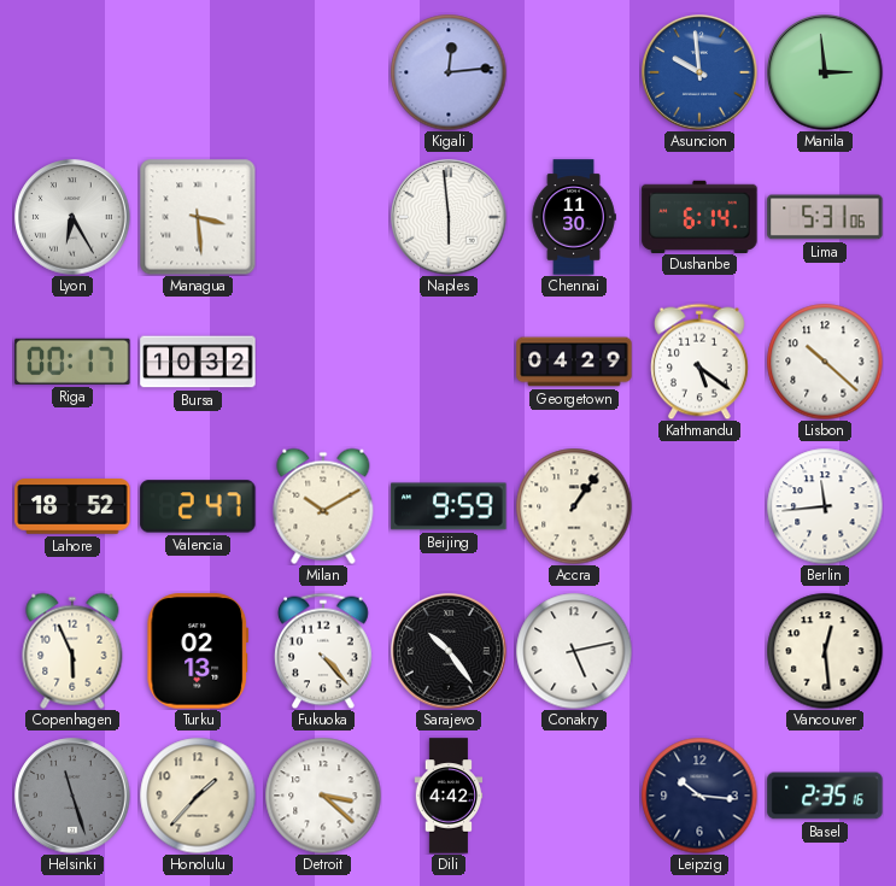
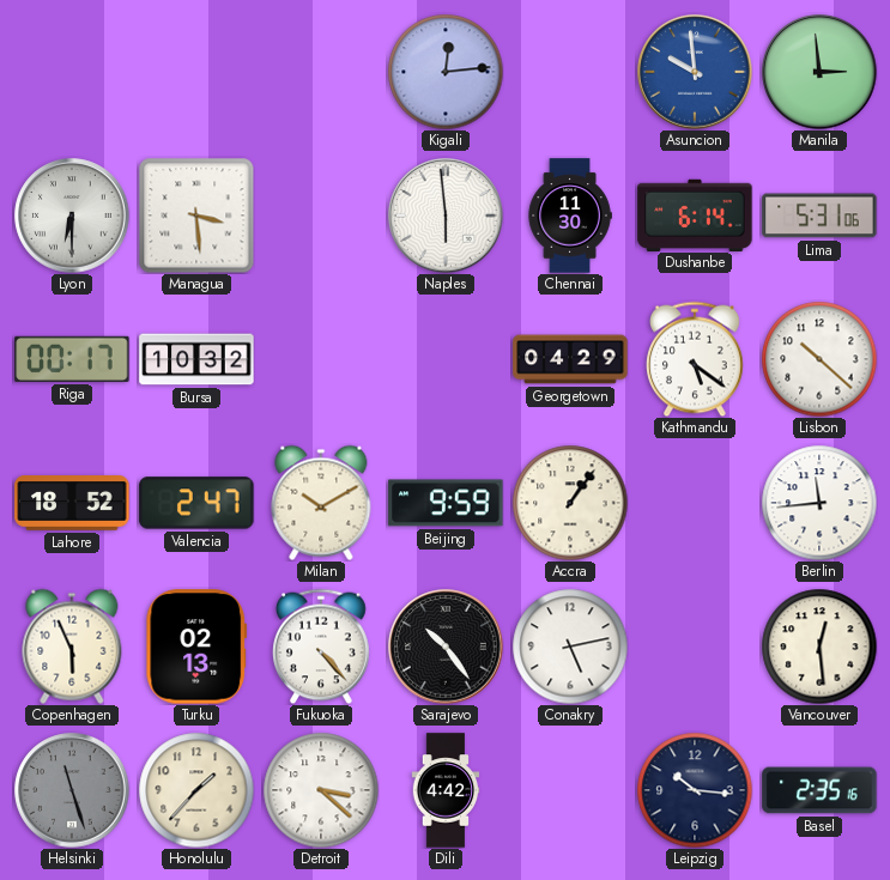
Lyon: 6:25 -> 6:30
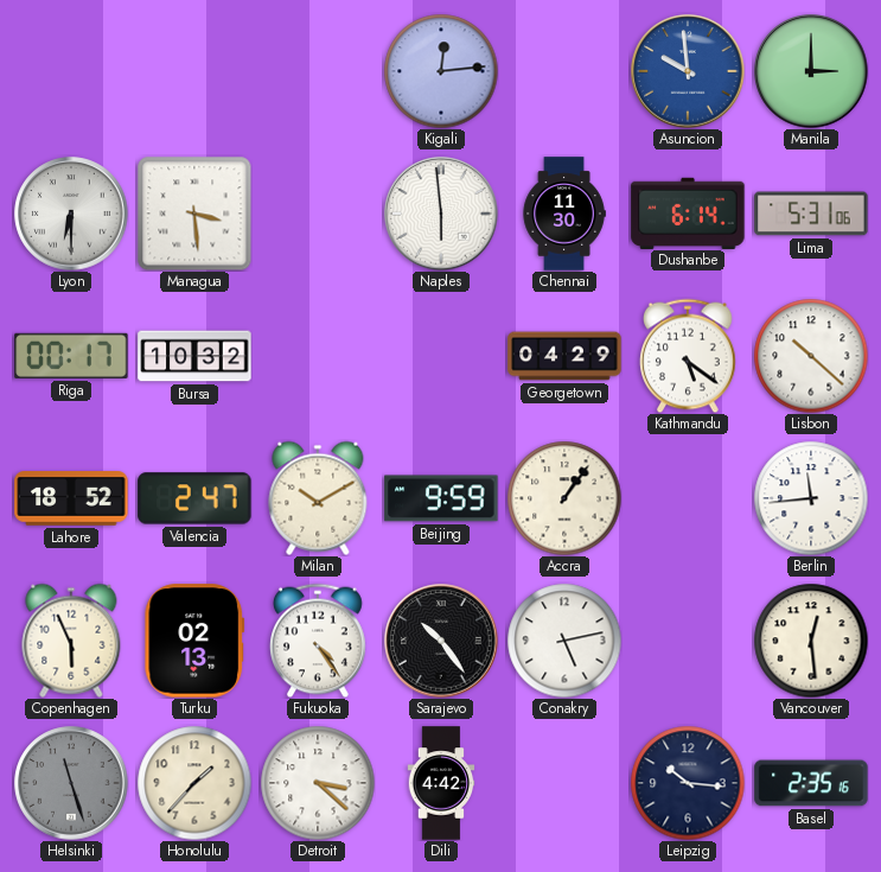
Manila: 2:59 -> 3:00
Fukuoka: 4:23 -> 4:24
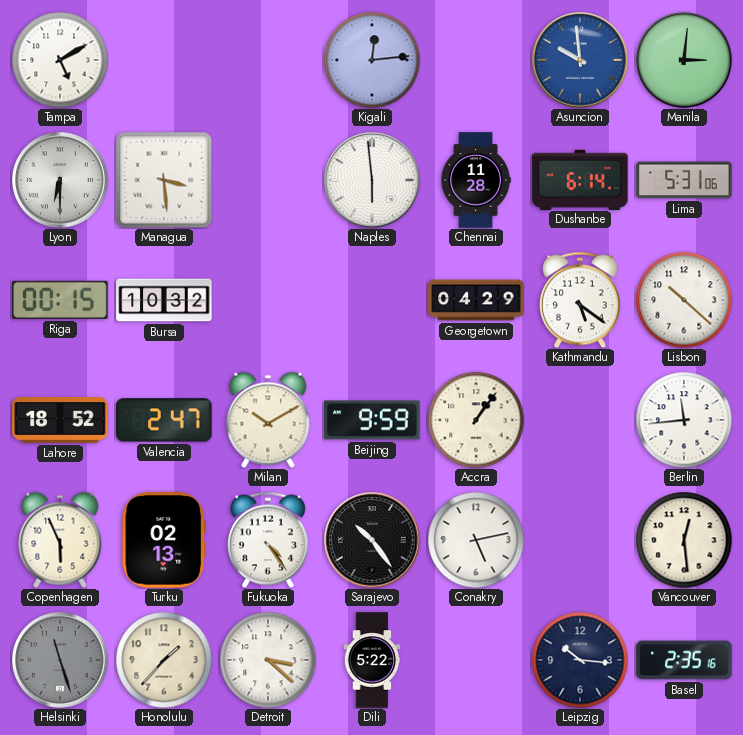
Tampa: none -> 5:10
Manila: 3:00 -> 3:01
Chennai: 11:30 -> 11:28
Riga: 00:17 -> 00:15
Dili: 4:42 -> 5:22
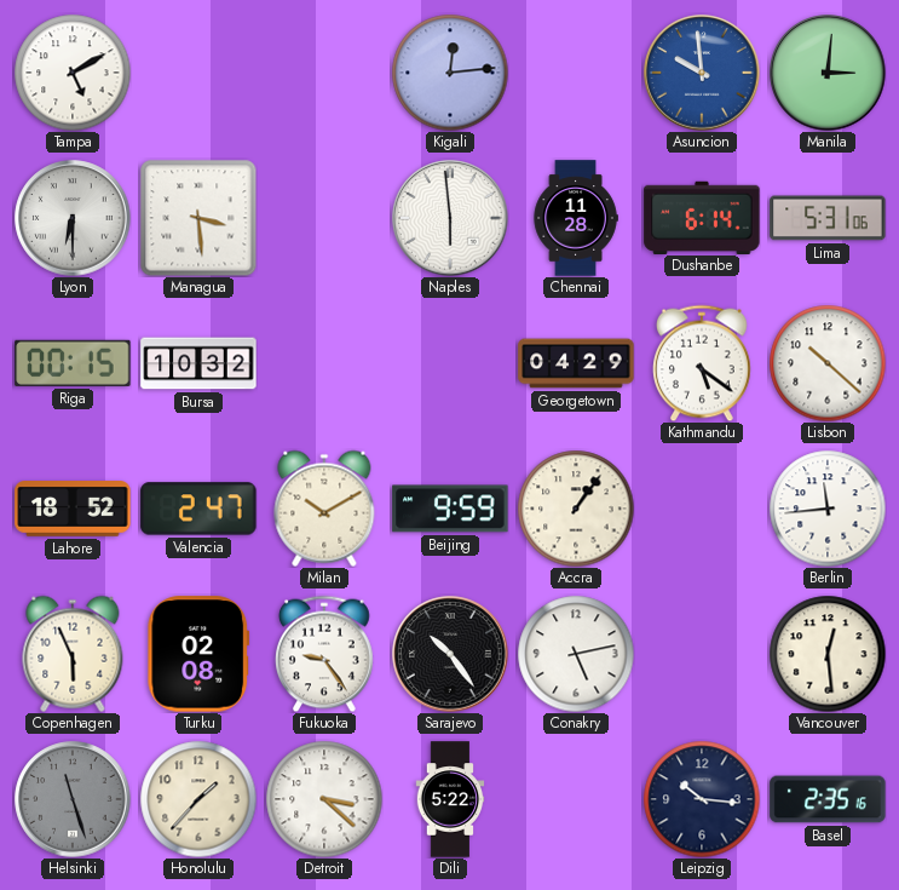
Turku: 02:13 -> 02:08
Fukuoka: 4:24 -> 9:24
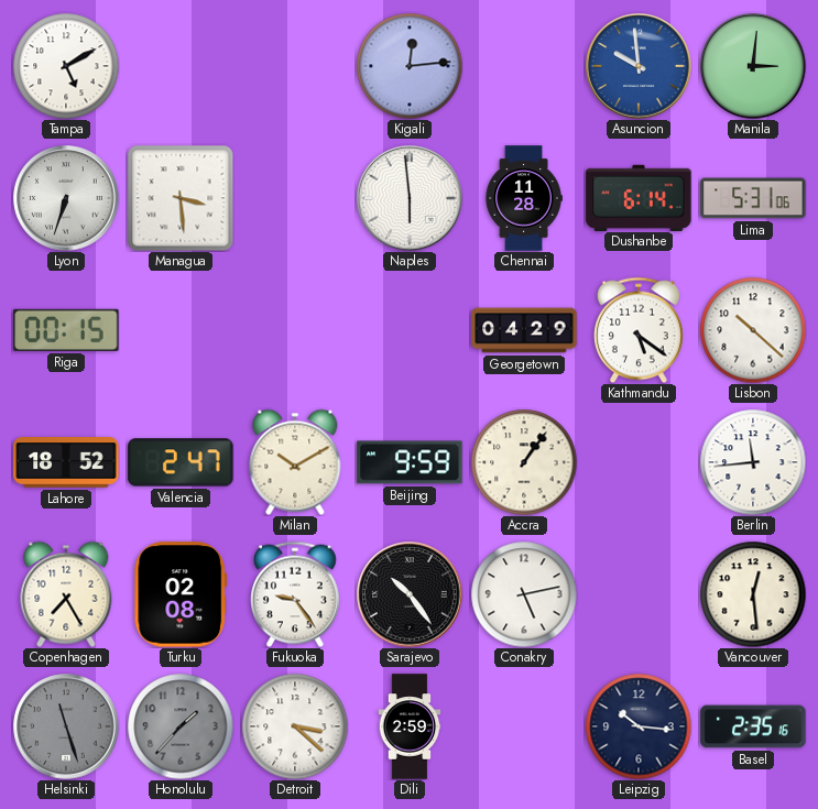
Lyon: 6:30 -> 6:33
Bursa: 10:32 -> none
Copenhagen: 5:56 -> 7:25
Honolulu dial: cream -> grey
Dili: 5:22 -> 2:59
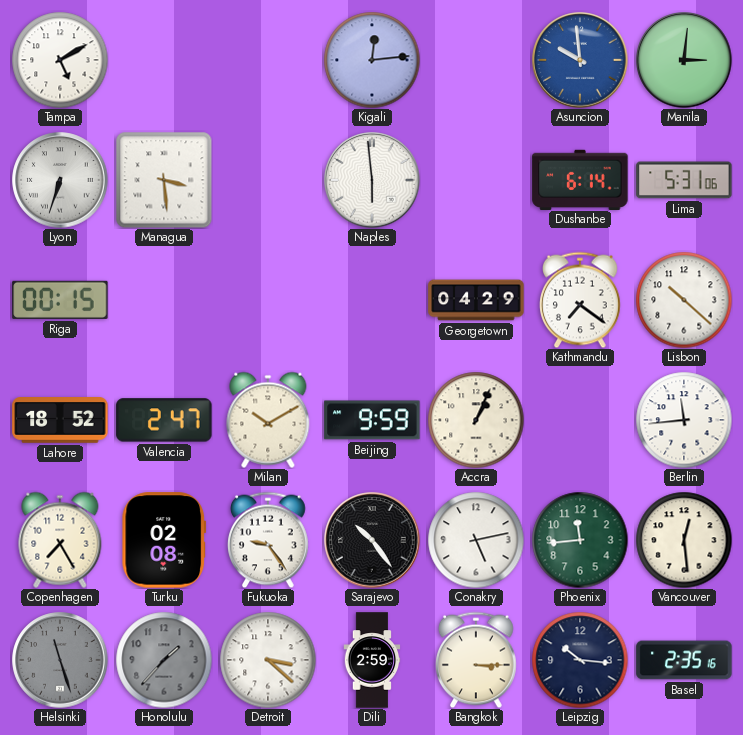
Chennai: 11:28 -> none
Kathmandu: 5:21 -> 7:21
Accra: 1:06 -> 1:04
Phoenix: none -> 11:44
Bangkok: none -> 3:15
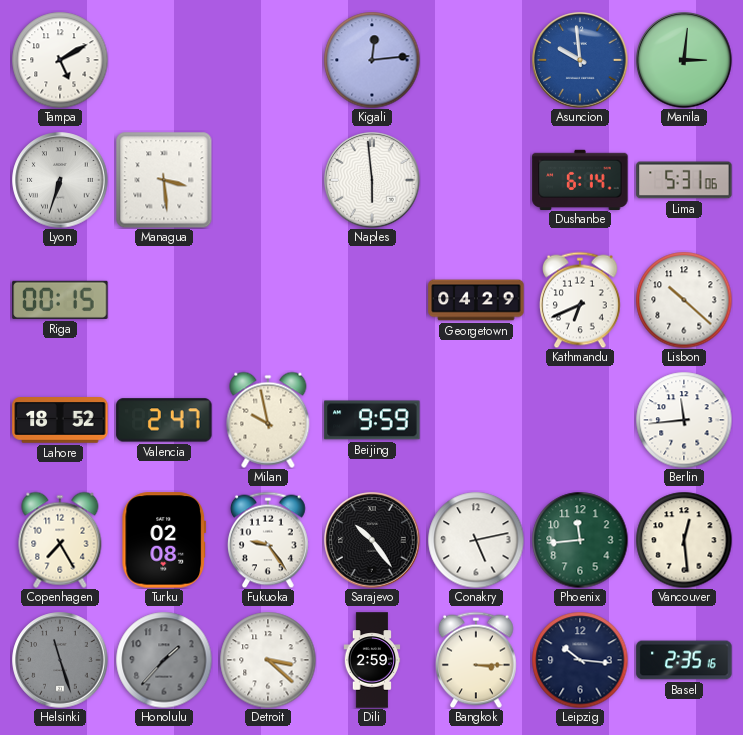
Kathmandu: 7:21 -> 6:41
Milan: 10:10 -> 9:58
Accra: 1:04 -> none
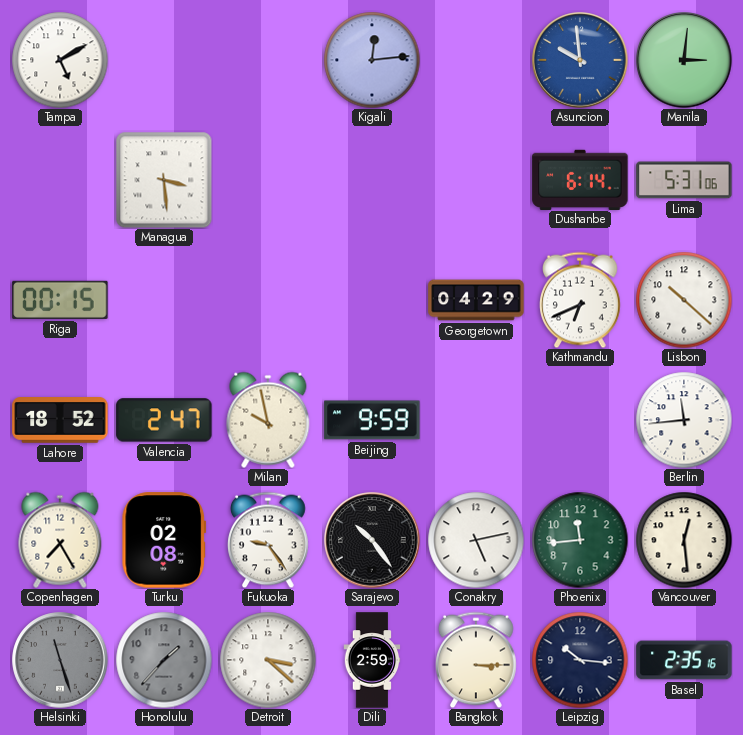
Lyon: 6:33 -> none
Naples: 5:59 -> none
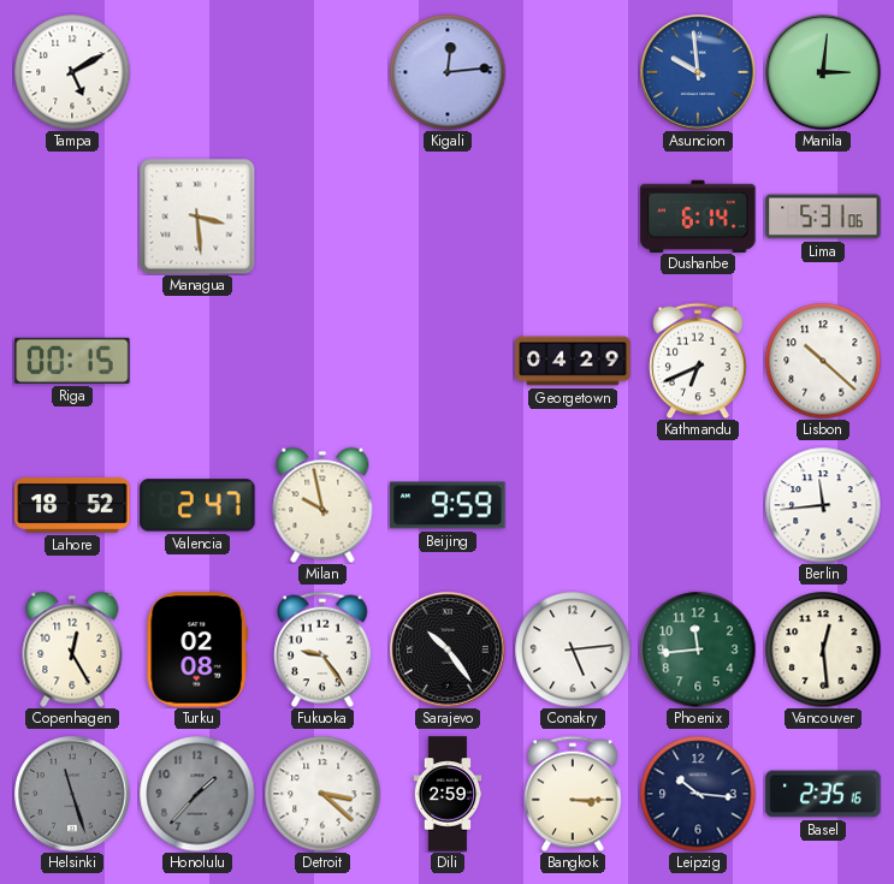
Copenhagen: 7:25 -> 12:25
Conakry: 5:13 -> 5:14
